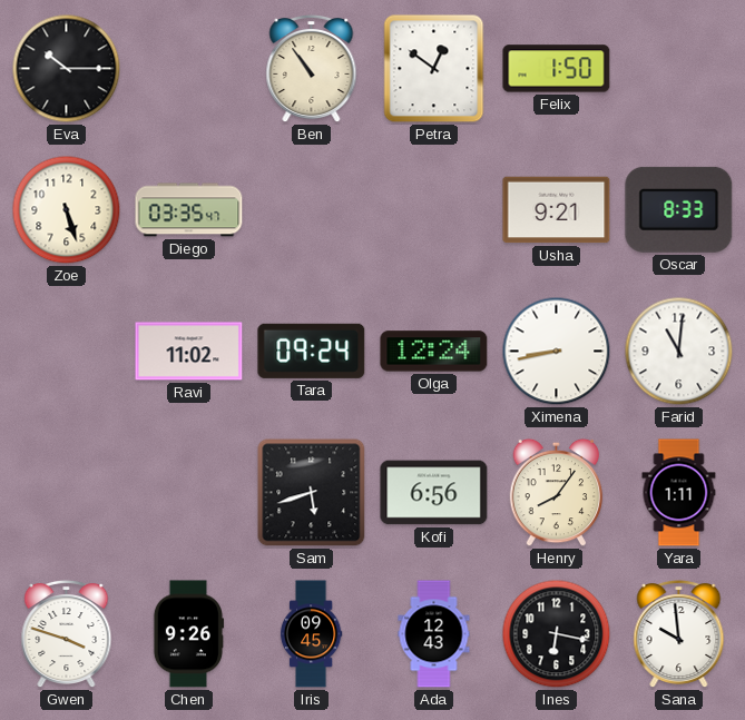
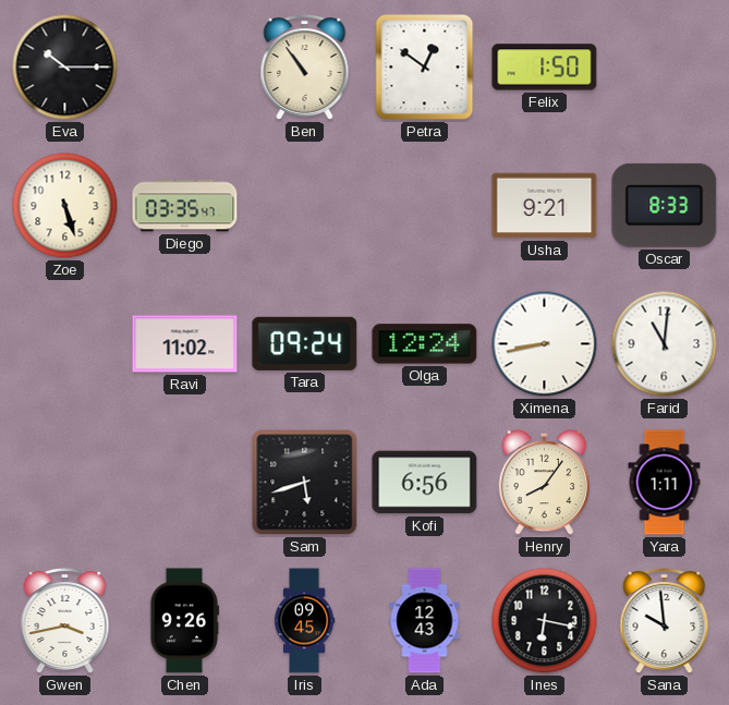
Gwen: 3:48 -> 3:43
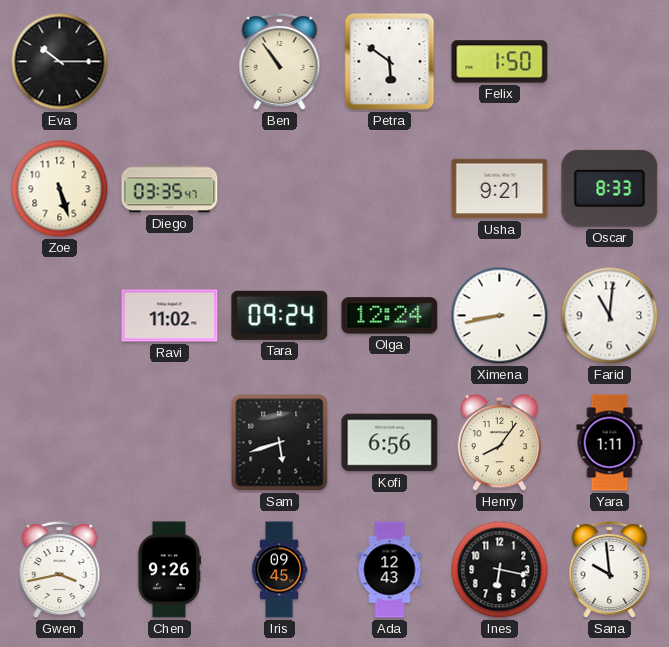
Petra: 12:51 -> 5:51
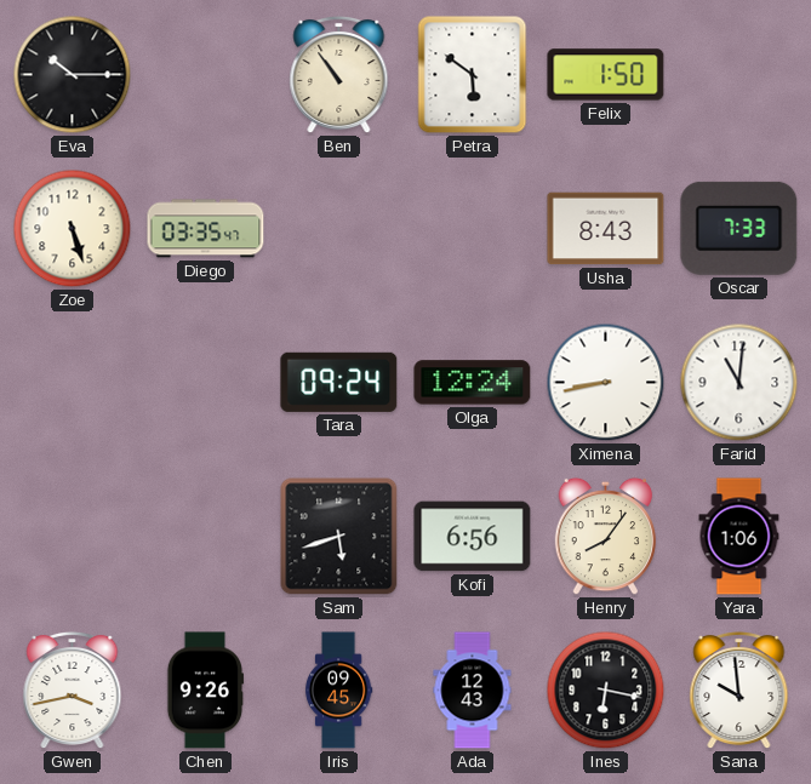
Usha: 9:21 -> 8:43
Oscar: 8:33 -> 7:33
Ravi: 11:02 -> none
Yara: 1:11 -> 1:06
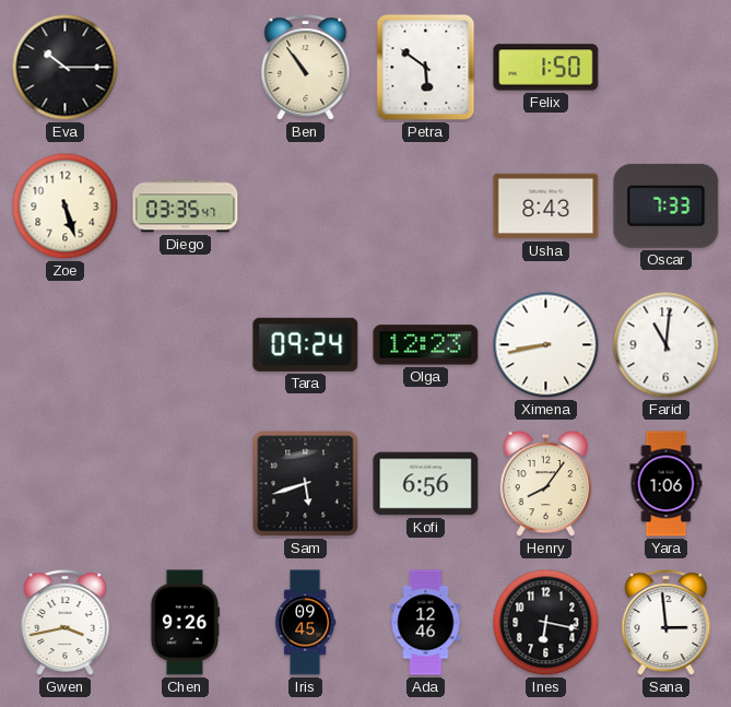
Olga: 12:24 -> 12:23
Ada: 12:43 -> 12:46
Sana: 9:59 -> 2:59
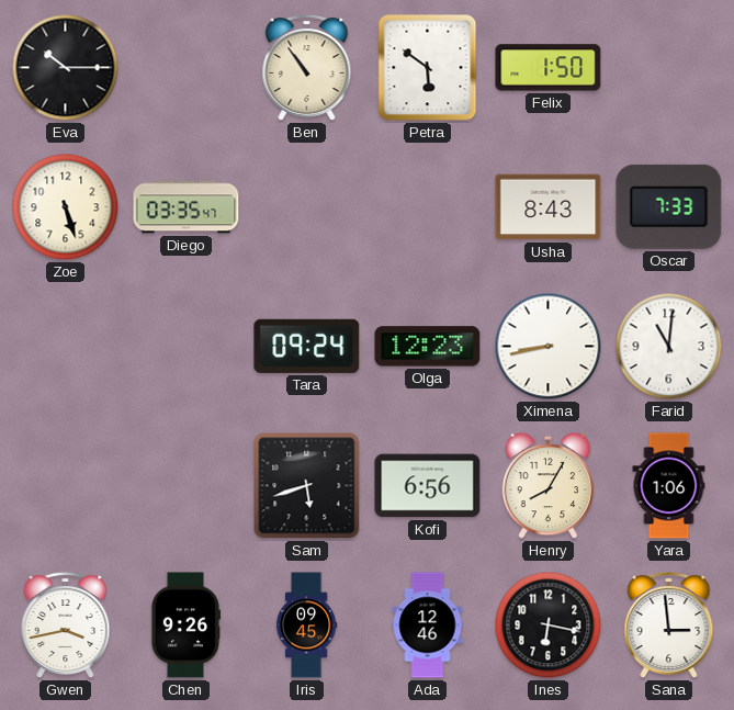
Henry: 8:06 -> 8:05
